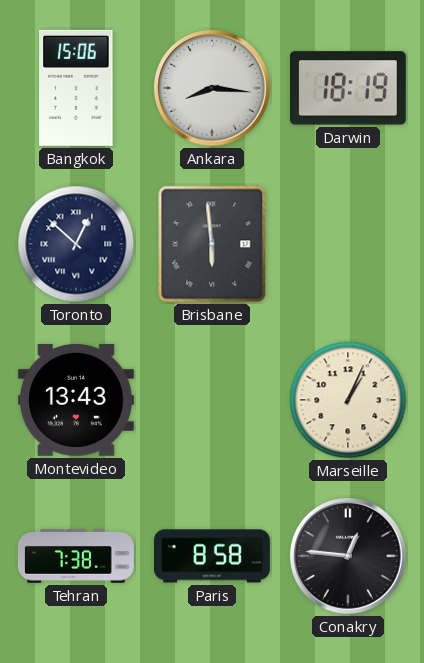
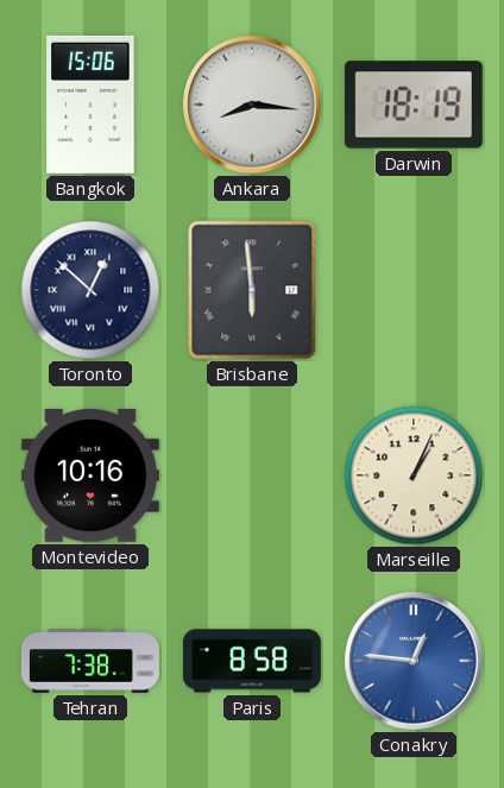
Montevideo: 13:43 -> 10:16
Conakry dial: black -> blue
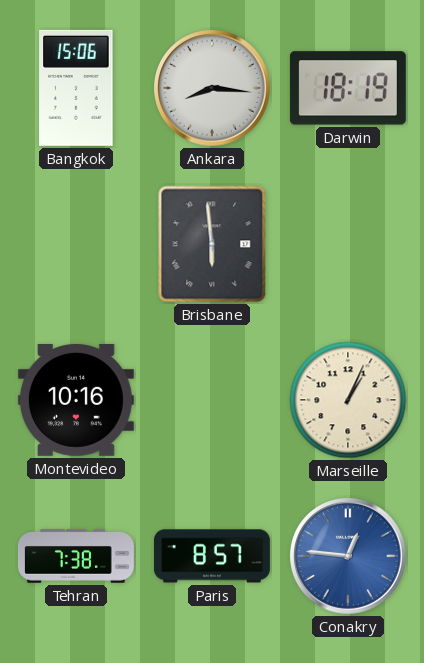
Toronto: 12:52 -> none
Paris: 8:58 -> 8:57
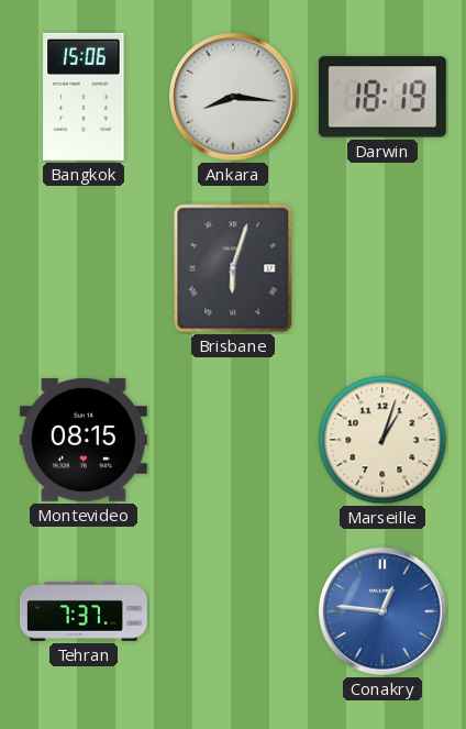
Brisbane: 5:59 -> 6:03
Montevideo: 10:16 -> 08:15
Marseille: 1:04 -> 1:03
Tehran: 7:38 -> 7:37
Paris: 8:57 -> none
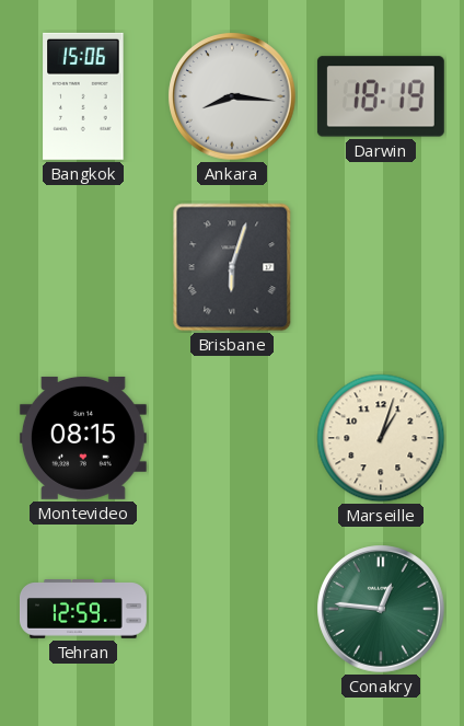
Tehran: 7:37 -> 12:59
Conakry dial: blue -> green
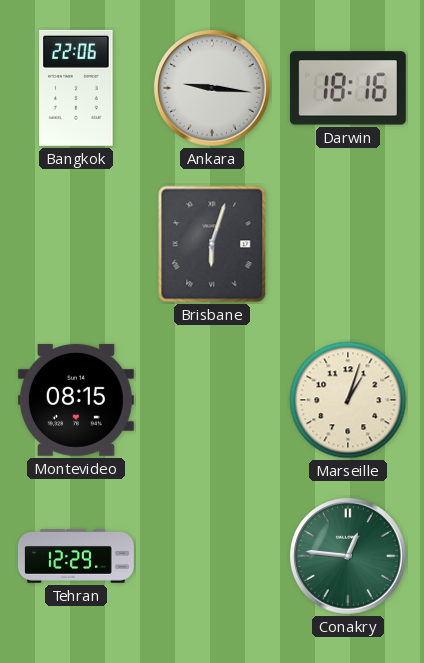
Bangkok: 15:06 -> 22:06
Ankara: 8:16 -> 9:16
Darwin: 18:19 -> 18:16
Tehran: 12:59 -> 12:29
